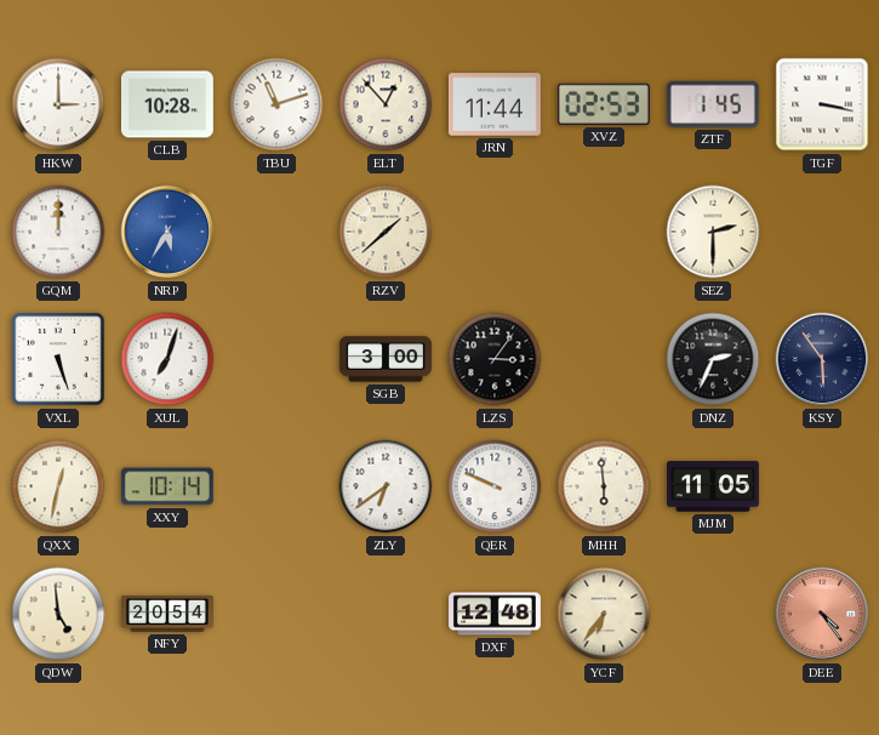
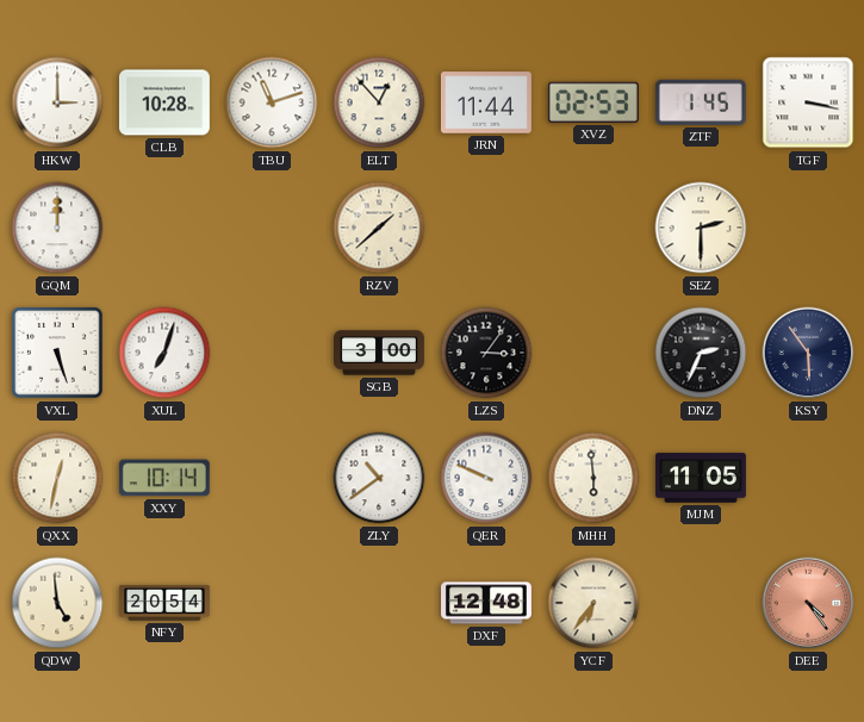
NRP: 5:35 -> none
ZLY: 6:39 -> 10:39
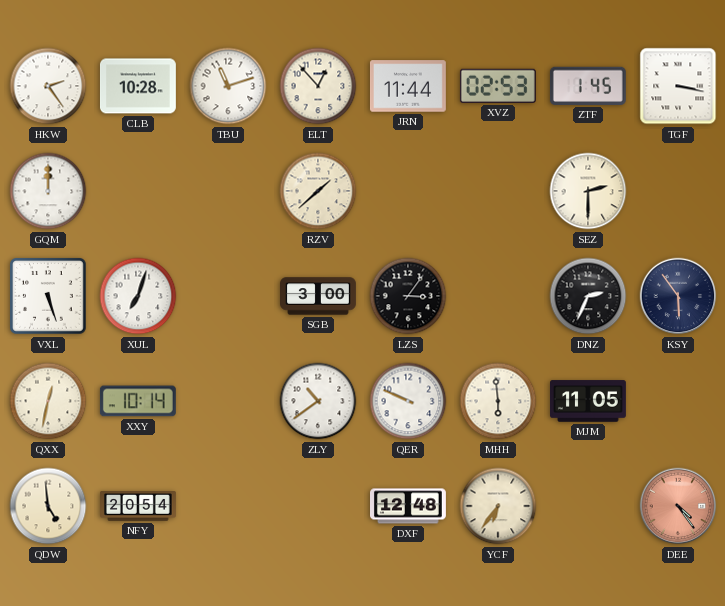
HKW: 3:00 -> 2:24
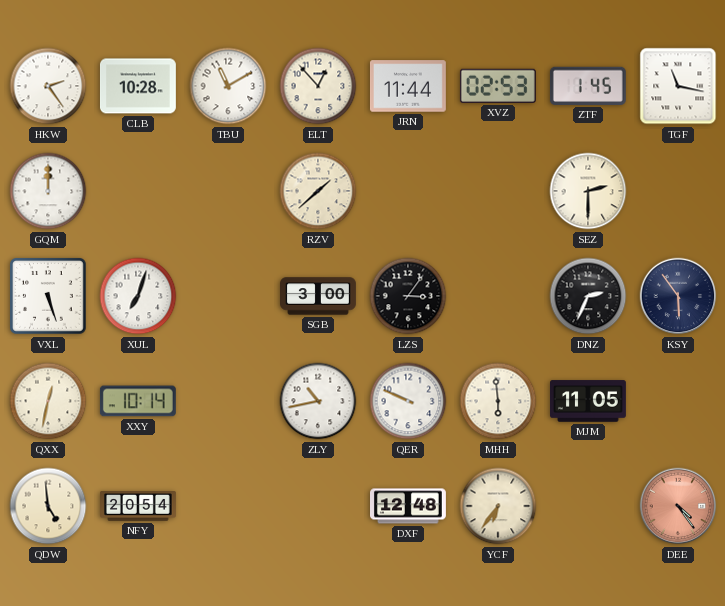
TBU: 11:12 -> 11:10
TGF: 3:17 -> 11:17
ZLY: 10:39 -> 10:43
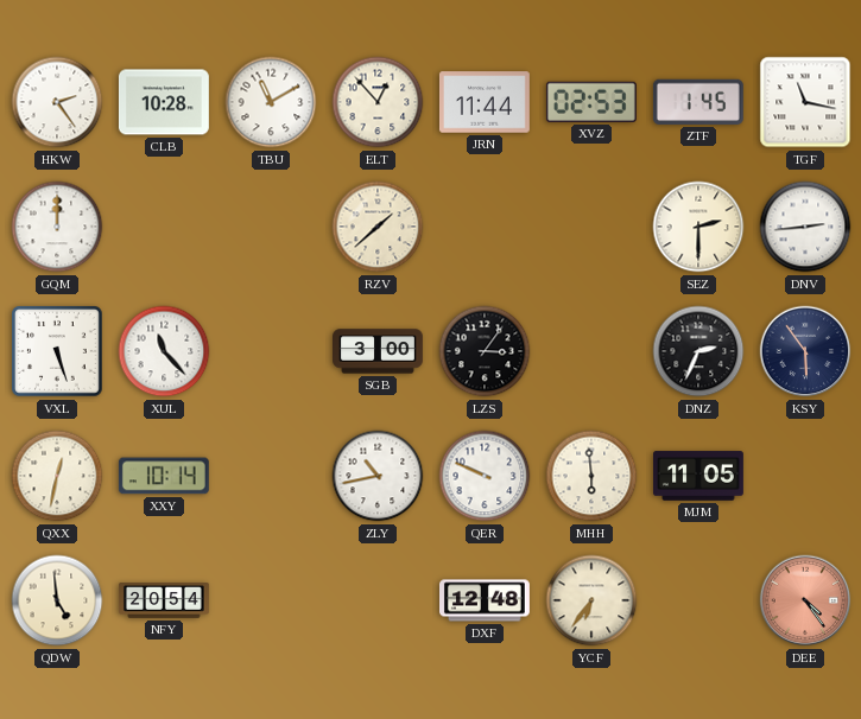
DNV: none -> 2:44
XUL: 7:03 -> 11:23
